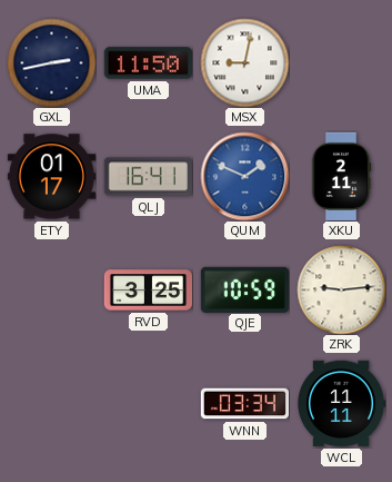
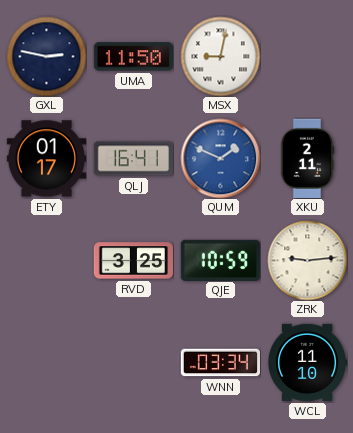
GXL: 2:43 -> 2:47
WCL: 11:11 -> 11:10
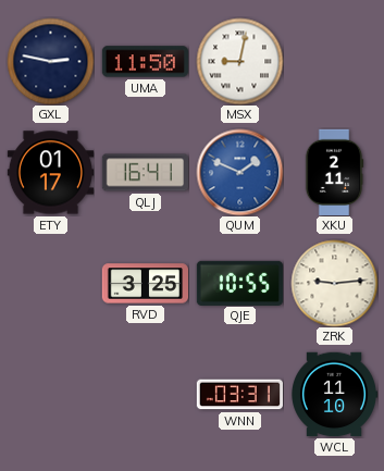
QJE: 10:59 -> 10:55
WNN: 03:34 -> 03:31
